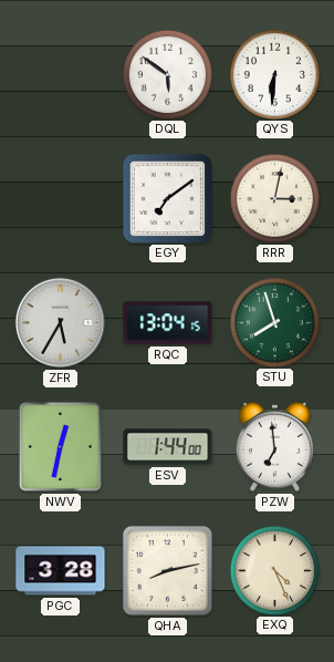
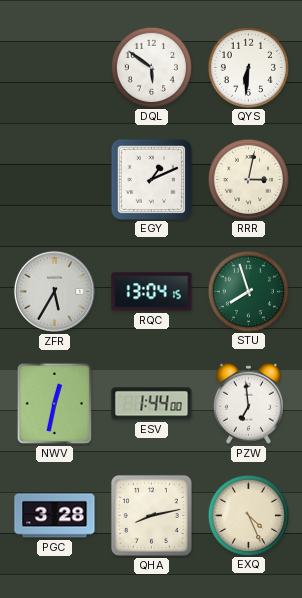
EGY: 7:09 -> 1:11
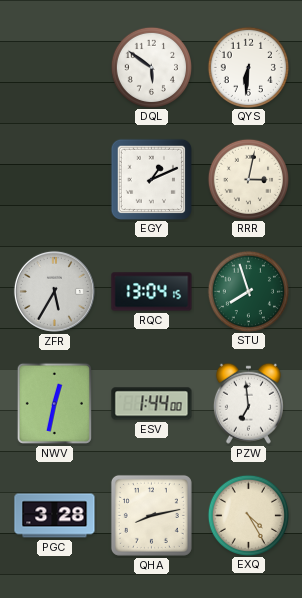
EXQ: 4:26 -> 4:25
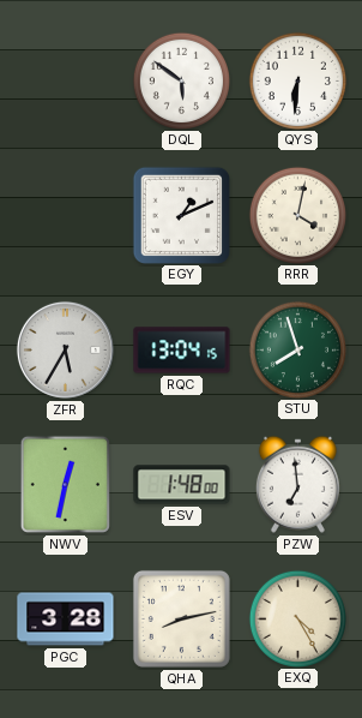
RRR: 3:02 -> 4:02
ESV: 1:44 -> 1:48
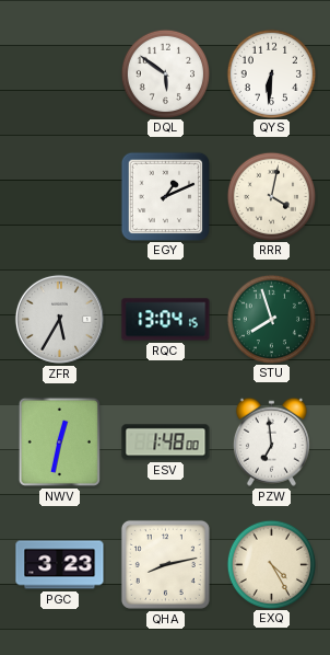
PGC: 3:28 -> 3:23
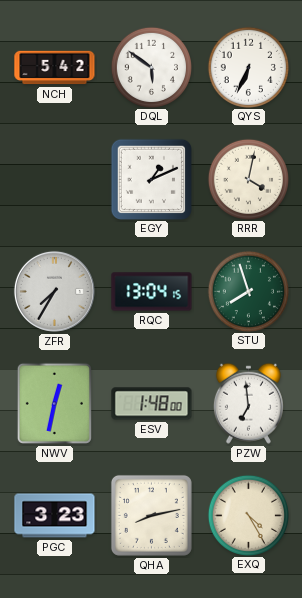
NCH: none -> 5:42
QYS: 6:31 -> 6:34
ZFR: 5:35 -> 7:35
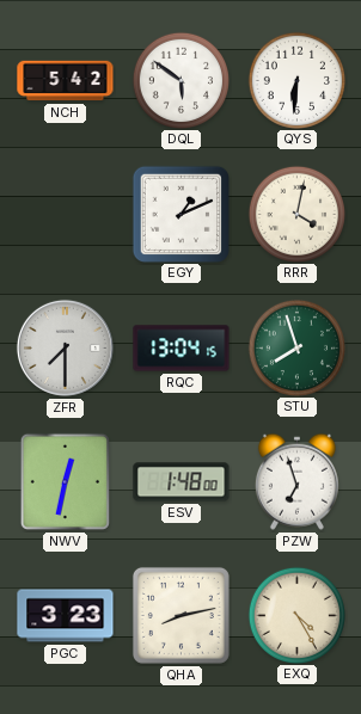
QYS: 6:34 -> 6:31
ZFR: 7:35 -> 7:30
PZW: 6:59 -> 6:57
